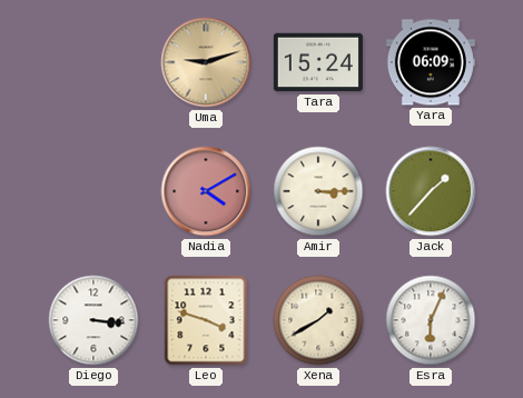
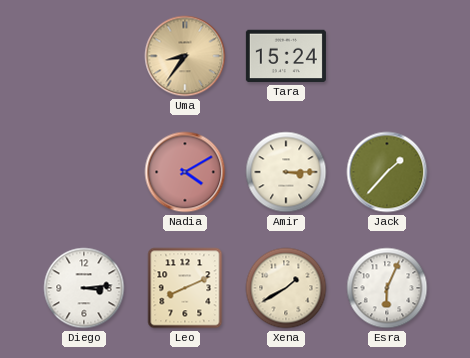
Uma: 9:12 -> 8:36
Yara: 06:09 -> none
Diego: 3:16 -> 3:14
Leo: 3:48 -> 8:11
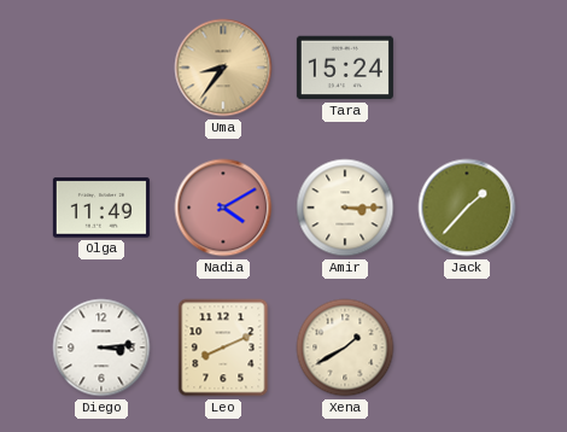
Olga: none -> 11:49
Esra: 6:04 -> none
